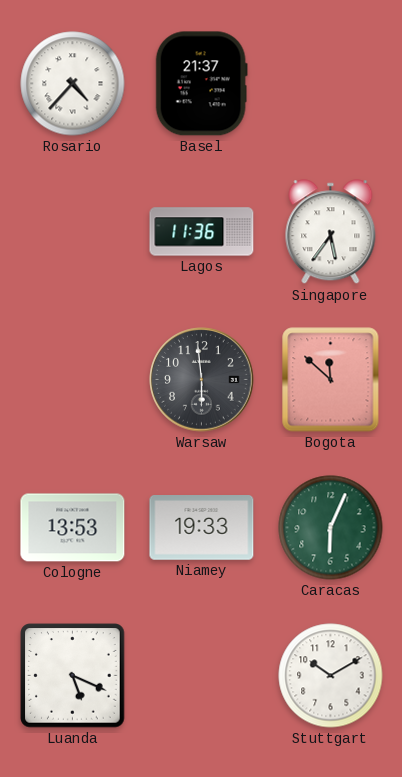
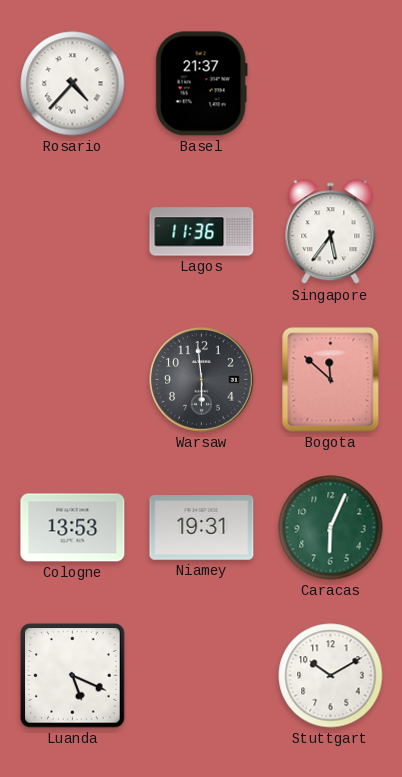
Niamey: 19:33 -> 19:31
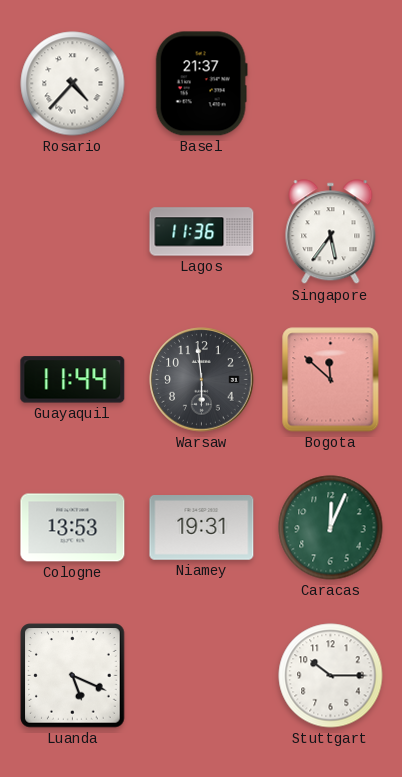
Guayaquil: none -> 11:44
Caracas: 6:04 -> 12:04
Stuttgart: 10:10 -> 10:15
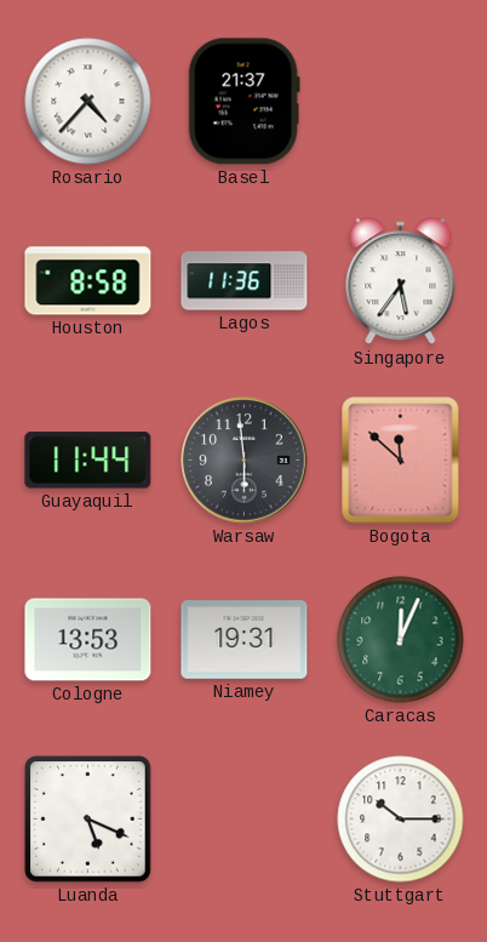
Houston: none -> 8:58
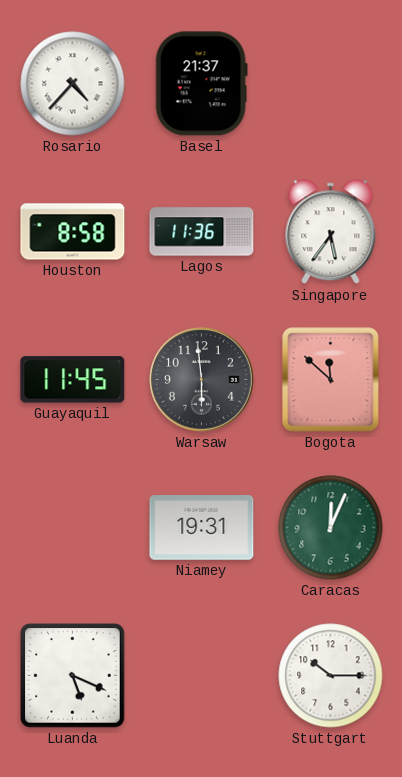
Guayaquil: 11:44 -> 11:45
Cologne: 13:53 -> none
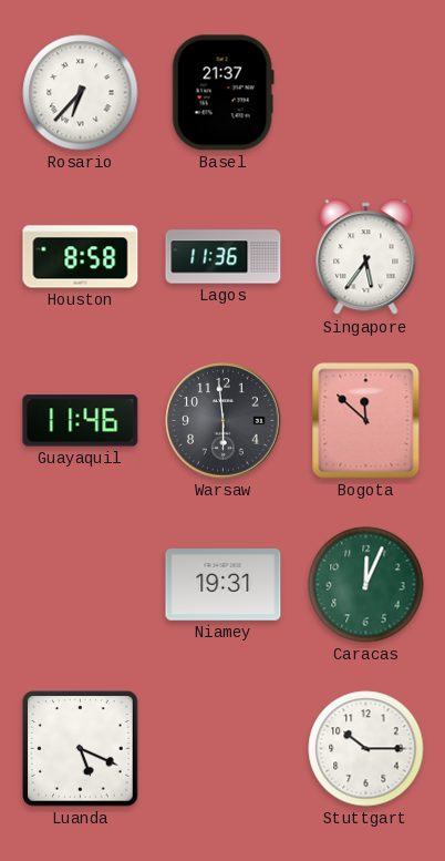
Rosario: 4:37 -> 6:37
Guayaquil: 11:45 -> 11:46
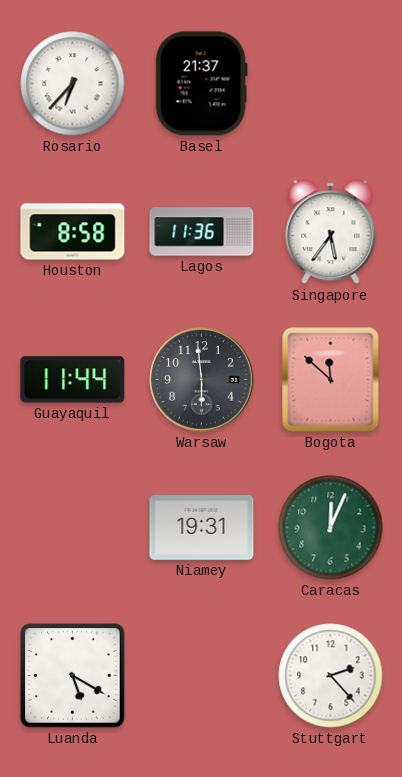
Guayaquil: 11:46 -> 11:44
Luanda: 5:19 -> 5:20
Stuttgart: 10:15 -> 2:23
